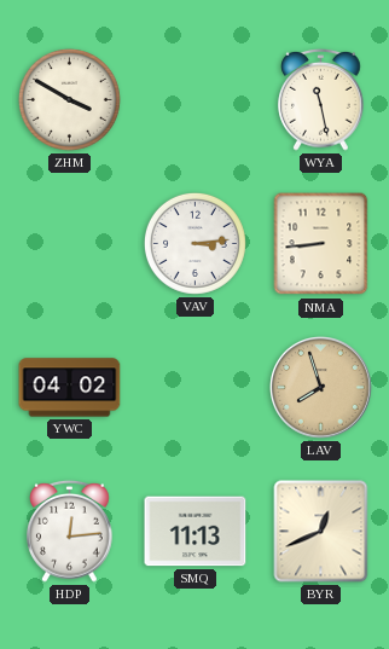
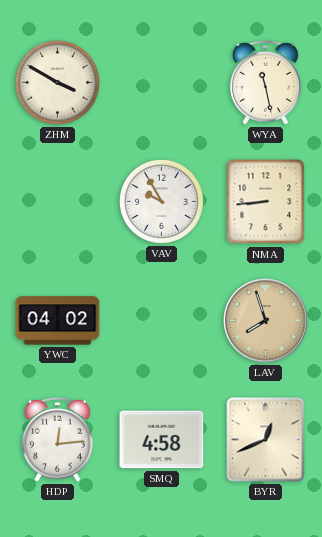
VAV: 3:14 -> 9:55
SMQ: 11:13 -> 4:58
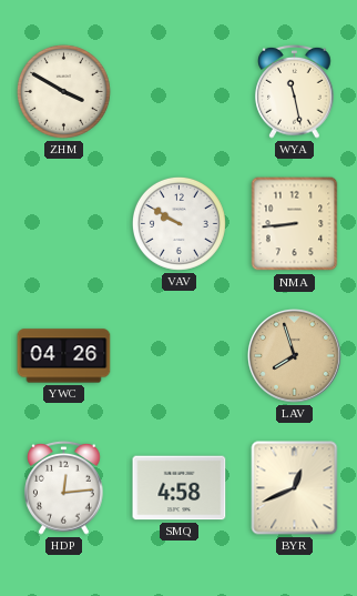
VAV: 9:55 -> 9:50
YWC: 04:02 -> 04:26
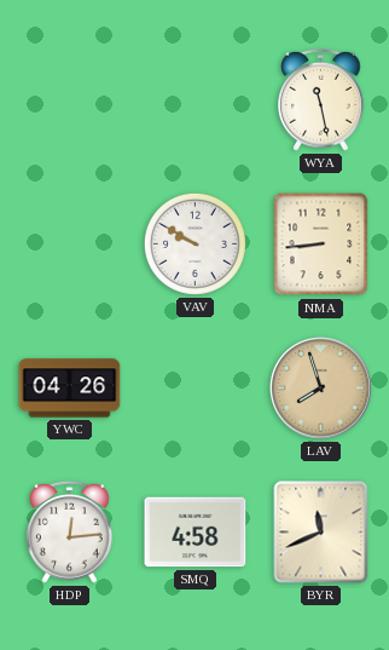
ZHM: 3:50 -> none
BYR: 12:41 -> 11:41
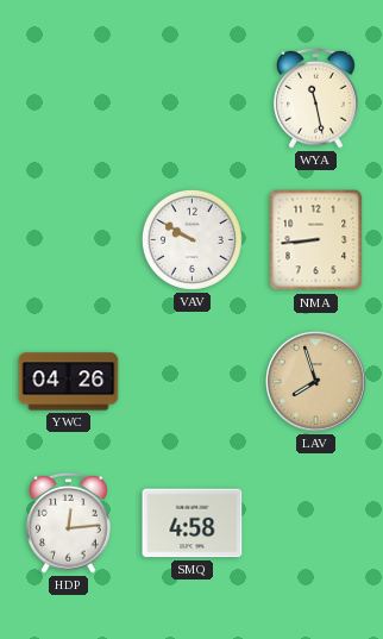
BYR: 11:41 -> none
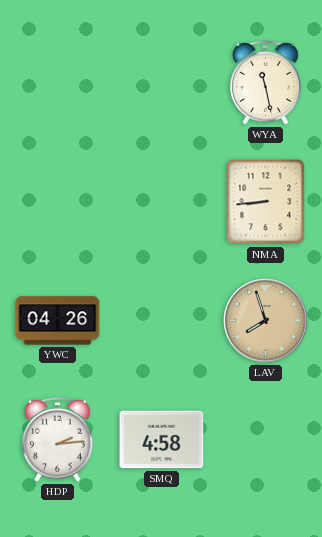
VAV: 9:50 -> none
HDP: 12:14 -> 2:14
